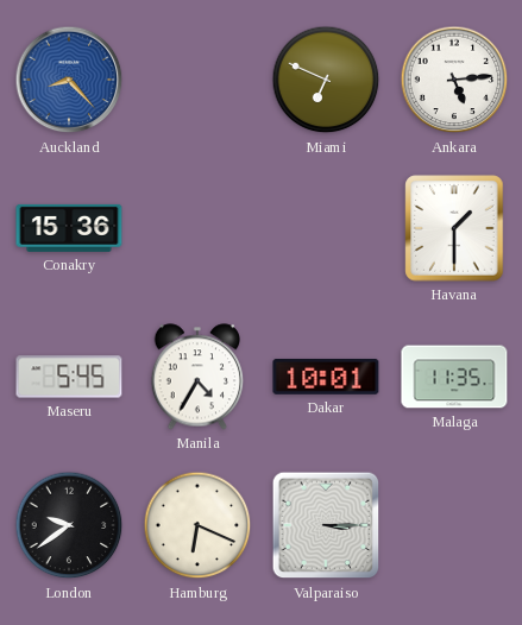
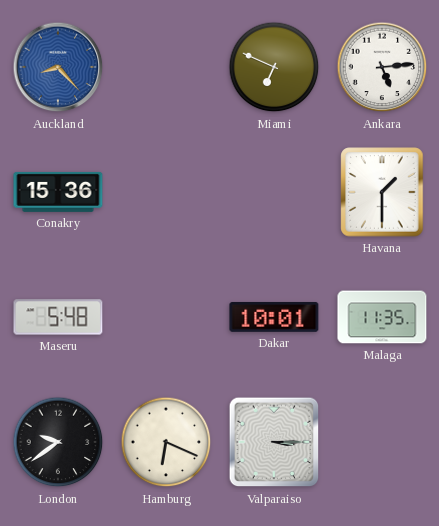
Maseru: 5:45 -> 5:48
Manila: 4:35 -> none
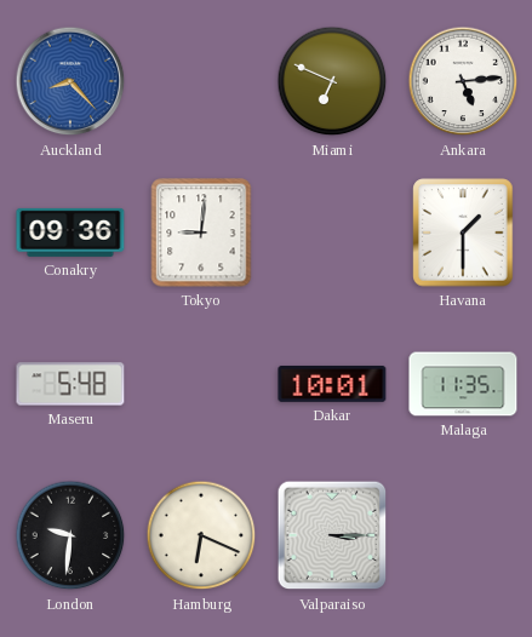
Conakry: 15:36 -> 09:36
Tokyo: none -> 9:01
London: 9:39 -> 9:31
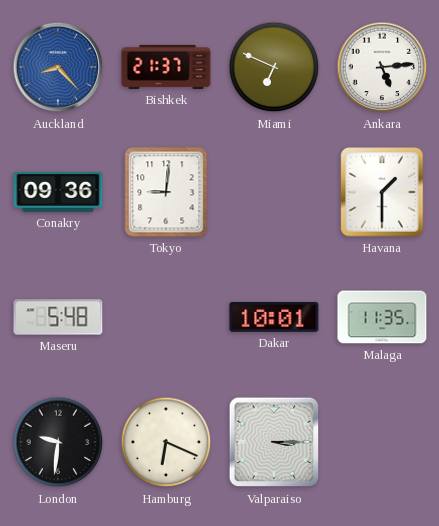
Bishkek: none -> 21:37
